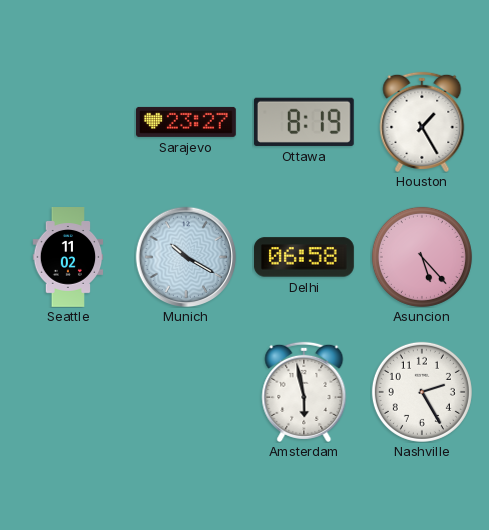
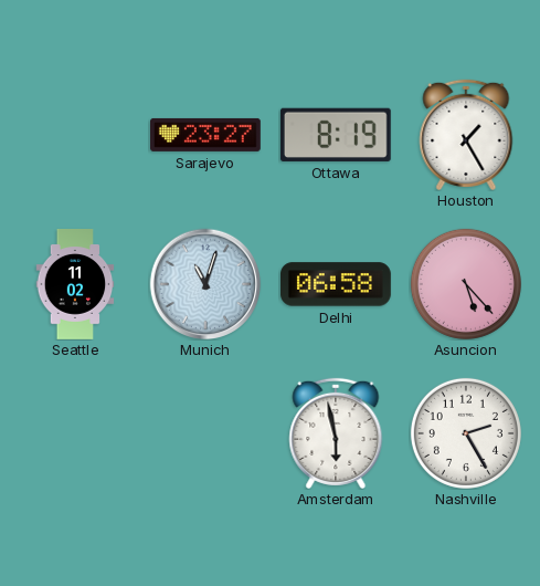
Munich: 10:20 -> 11:03
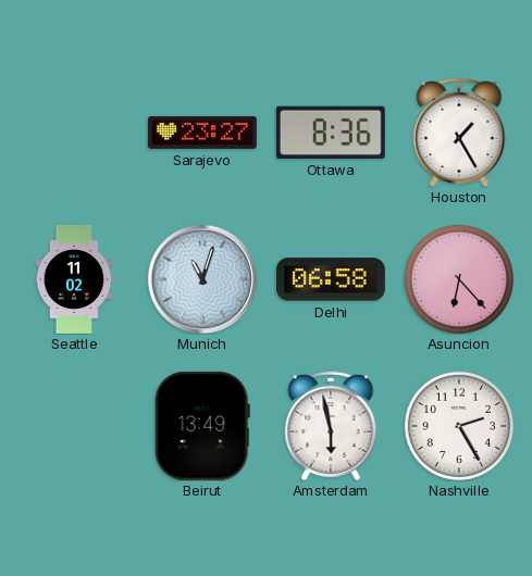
Ottawa: 8:19 -> 8:36
Asuncion: 5:23 -> 6:23
Beirut: none -> 13:49
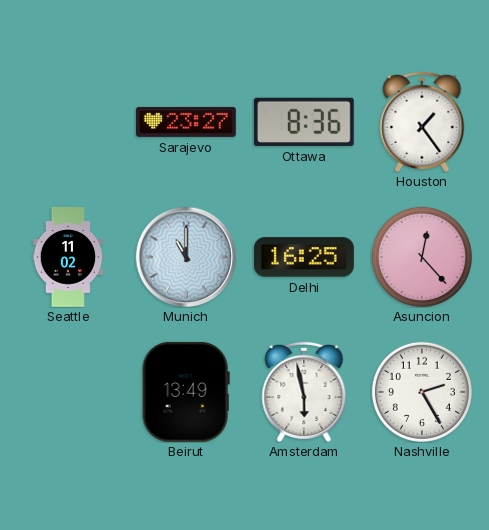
Houston: 1:25 -> 1:24
Munich: 11:03 -> 11:00
Delhi: 06:58 -> 16:25
Asuncion: 6:23 -> 12:23
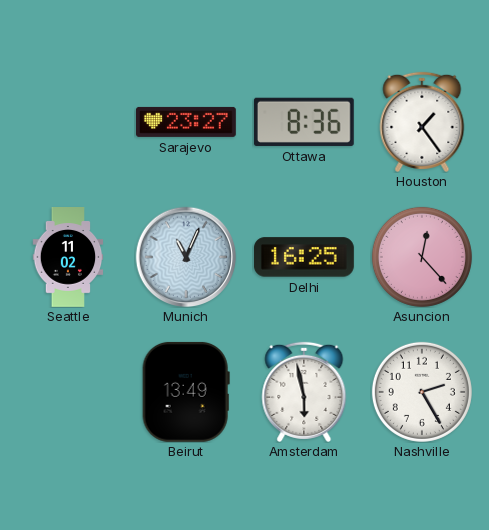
Munich: 11:00 -> 11:04
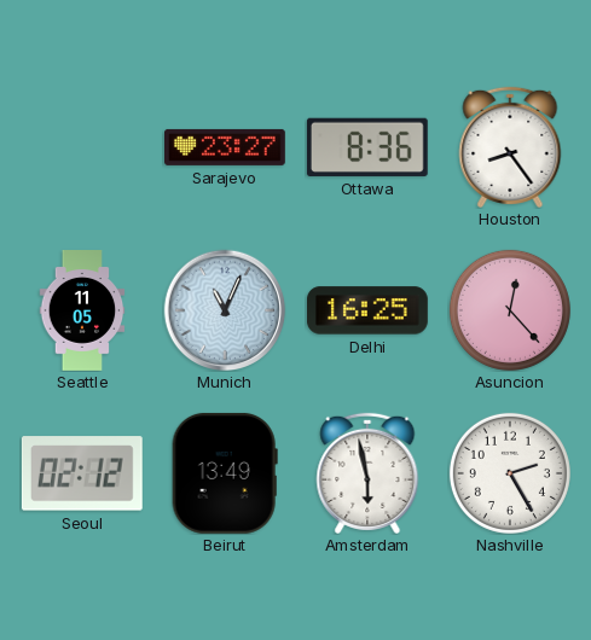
Houston: 1:24 -> 8:24
Seattle: 11:02 -> 11:05
Seoul: none -> 02:12
